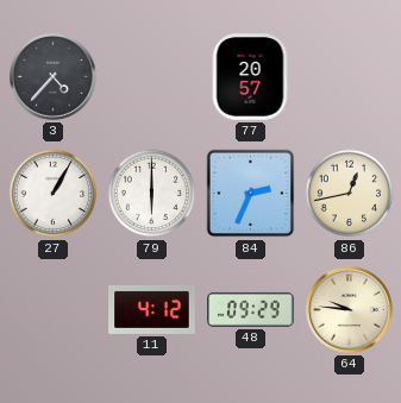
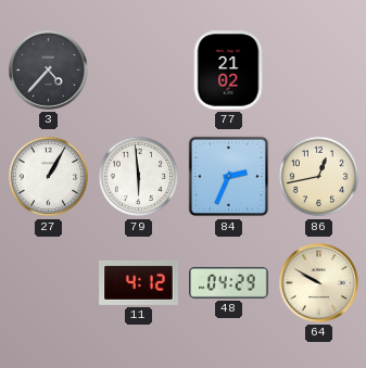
77: 20:57 -> 21:02
79: 6:00 -> 5:59
48: 09:29 -> 04:29
64: 9:46 -> 9:50
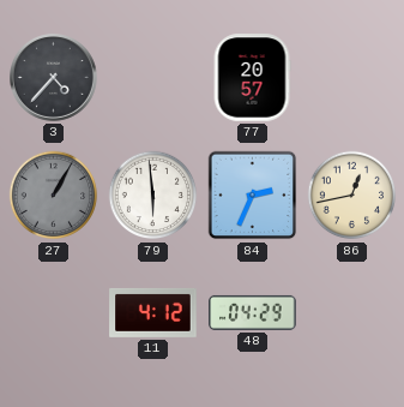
77: 21:02 -> 20:57
27 dial: white -> grey
64: 9:50 -> none
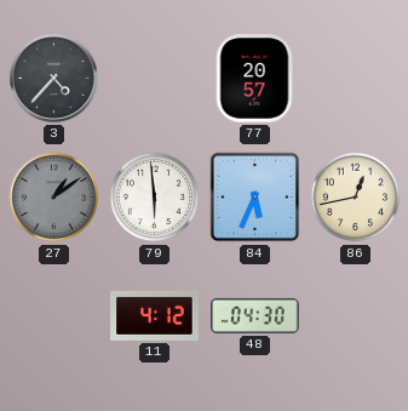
27: 1:05 -> 1:09
84: 2:34 -> 5:34
48: 04:29 -> 04:30
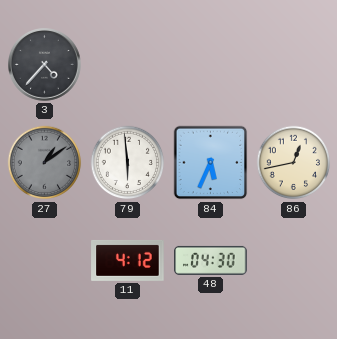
77: 20:57 -> none
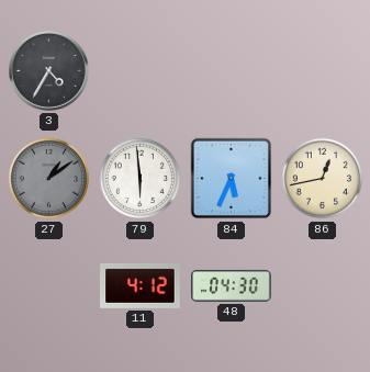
3: 4:37 -> 4:35
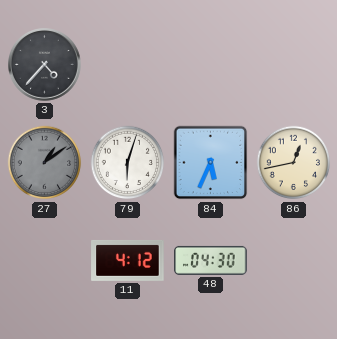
3: 4:35 -> 4:37
79: 5:59 -> 6:03
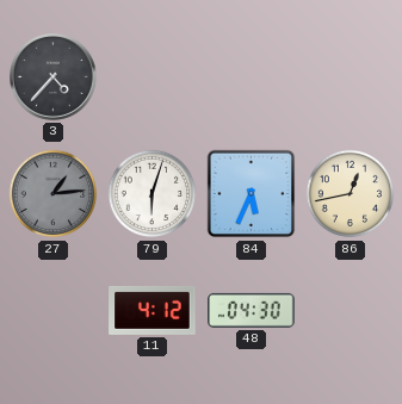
27: 1:09 -> 1:14
